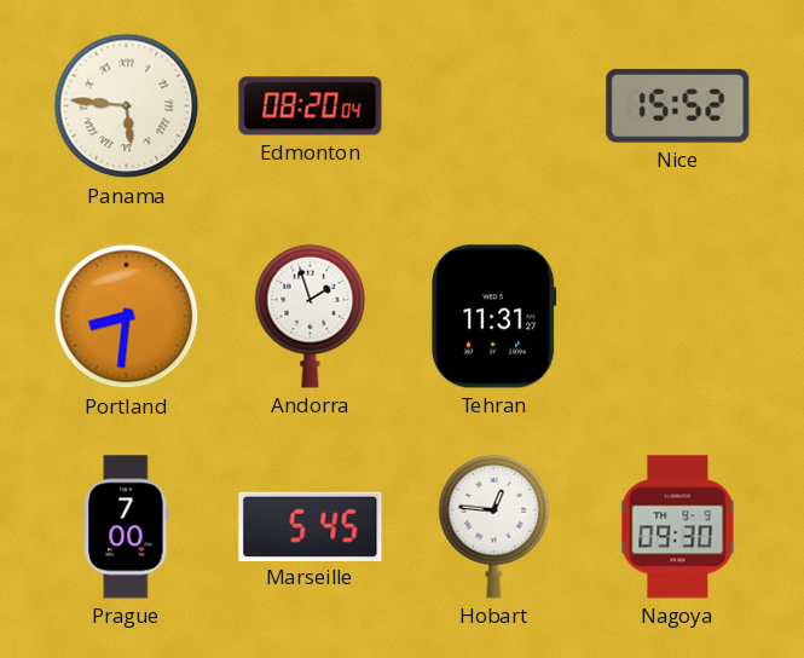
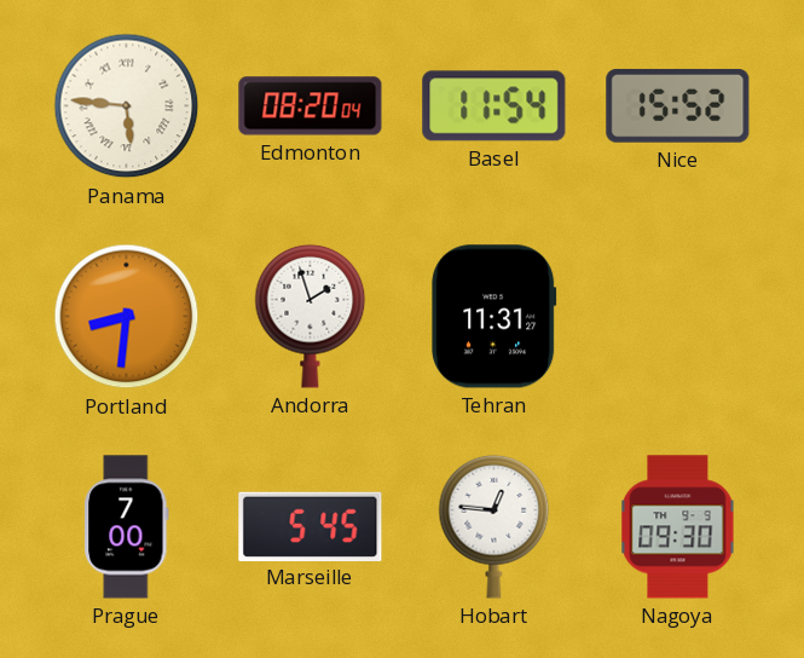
Basel: none -> 11:54
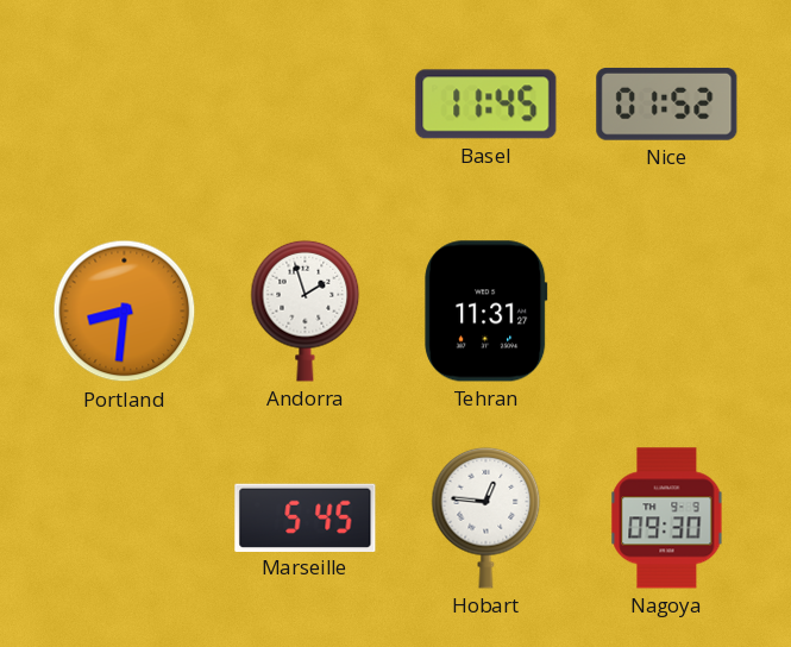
Panama: 5:46 -> none
Edmonton: 08:20 -> none
Basel: 11:54 -> 11:45
Nice: 15:52 -> 01:52
Prague: 7:00 -> none
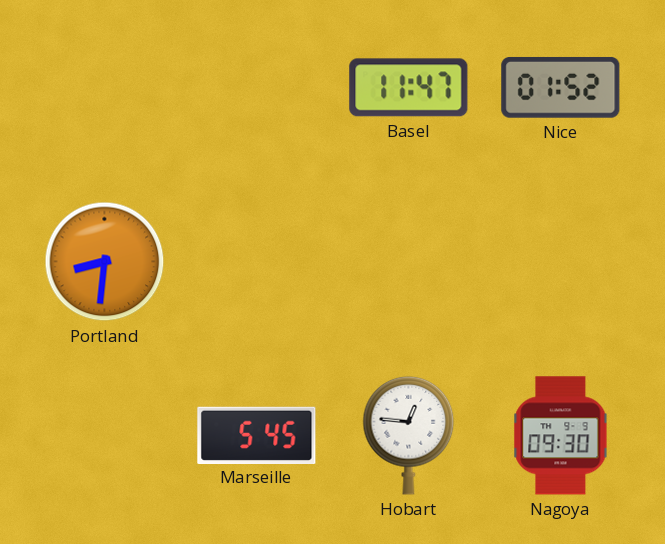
Basel: 11:45 -> 11:47
Andorra: 1:57 -> none
Tehran: 11:31 -> none
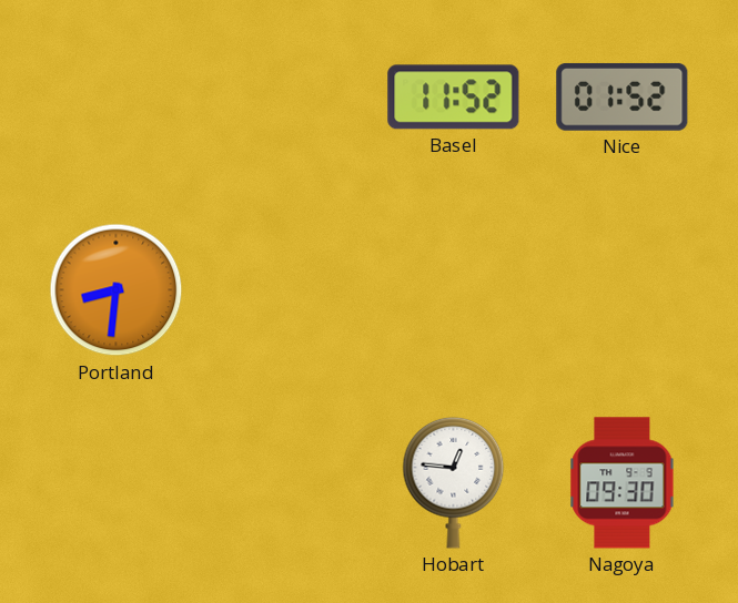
Basel: 11:47 -> 11:52
Marseille: 5:45 -> none
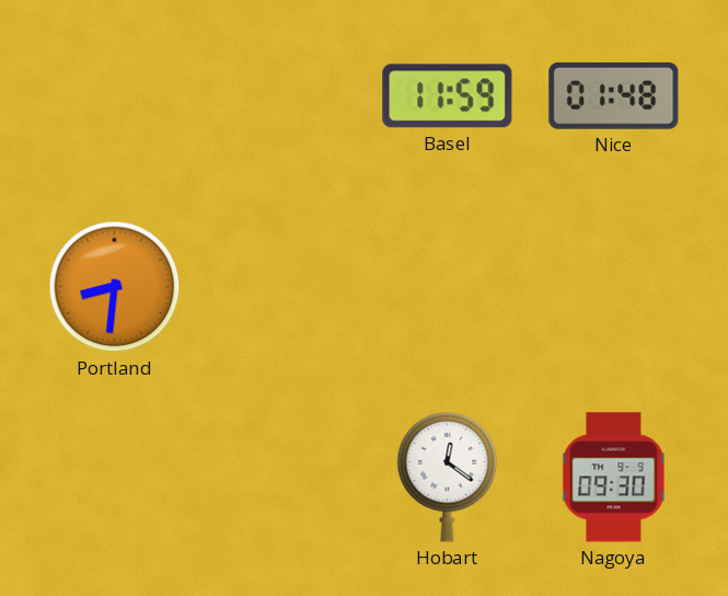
Basel: 11:52 -> 11:59
Nice: 01:52 -> 01:48
Hobart: 12:46 -> 12:21
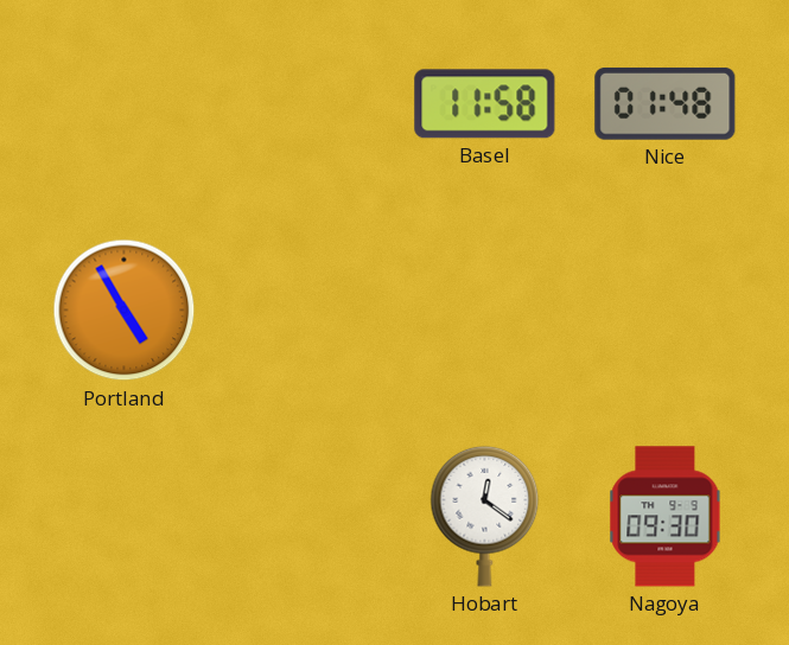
Basel: 11:59 -> 11:58
Portland: 8:31 -> 4:55
